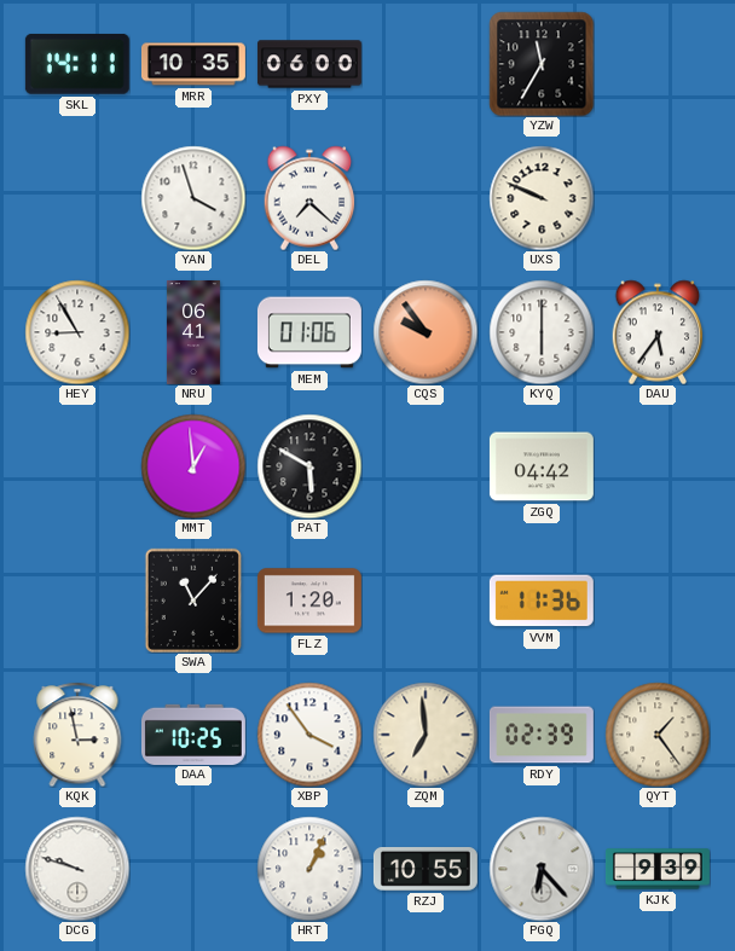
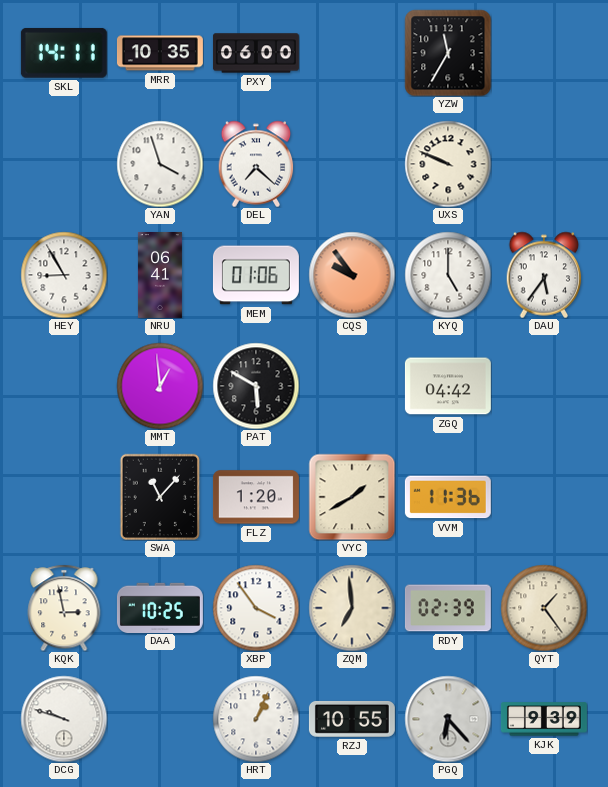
KYQ: 6:00 -> 5:00
VYC: none -> 1:40
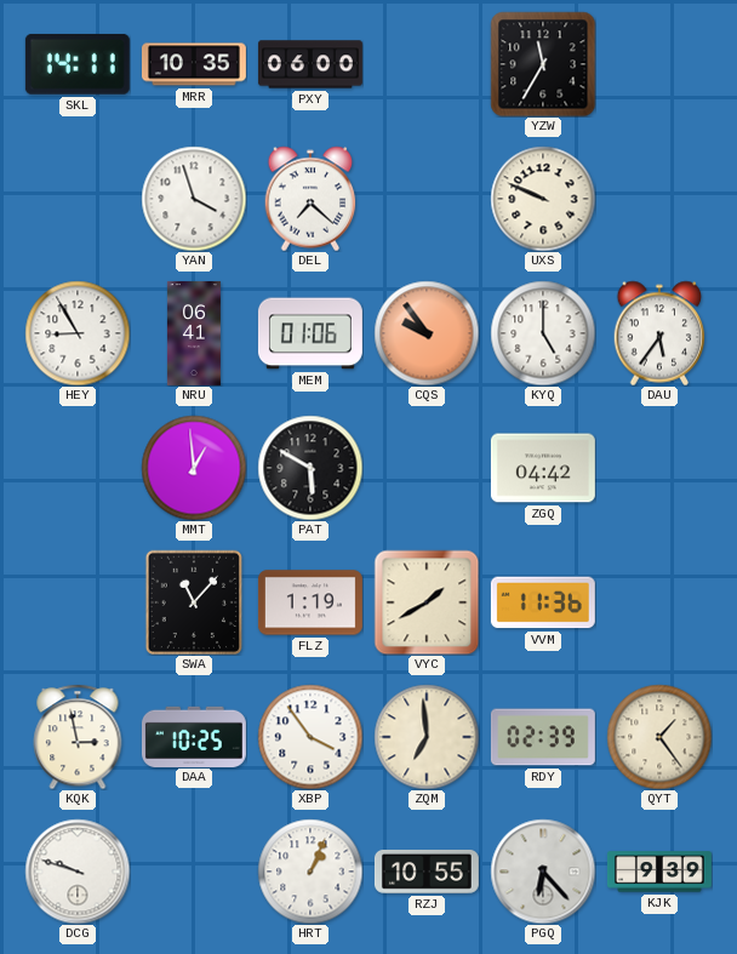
FLZ: 1:20 -> 1:19
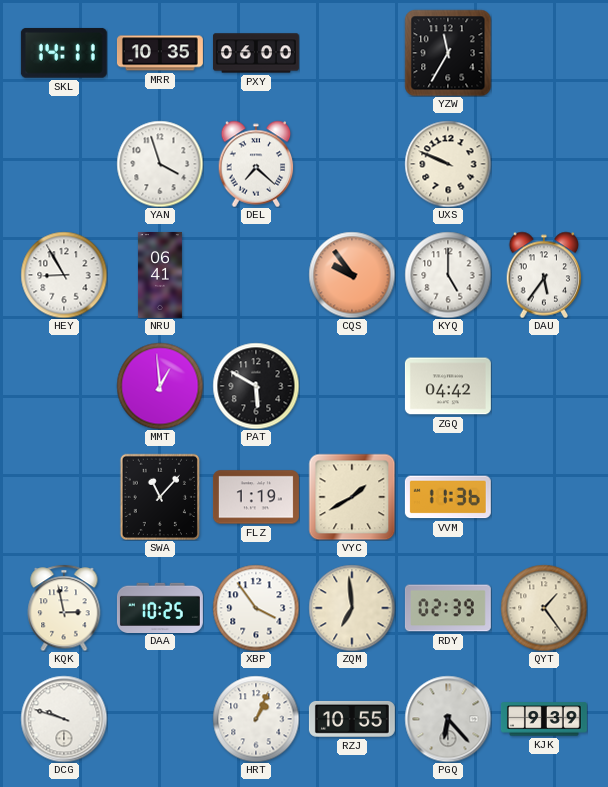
MEM: 01:06 -> none
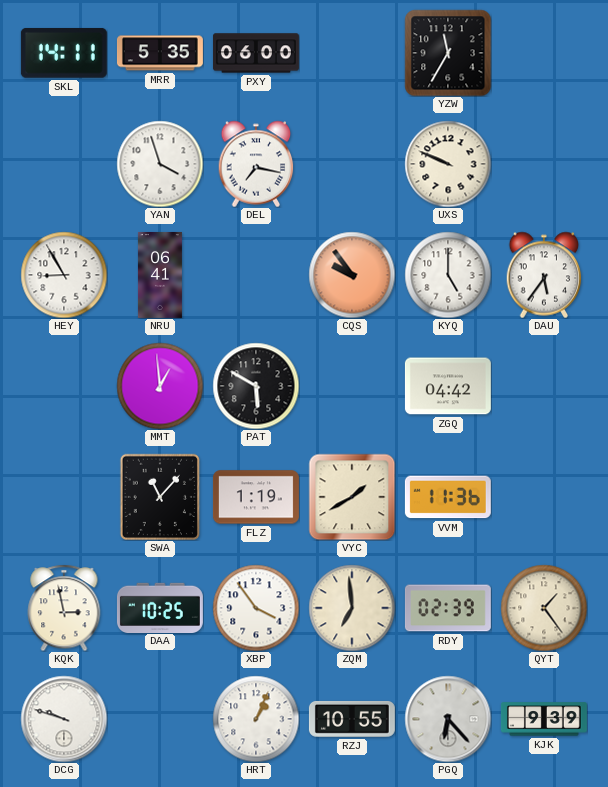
MRR: 10:35 -> 5:35
DEL: 7:22 -> 7:17
